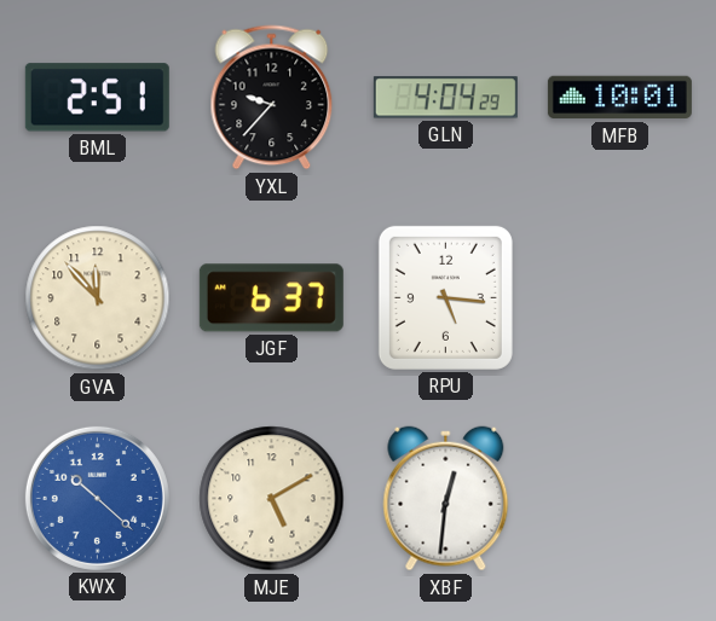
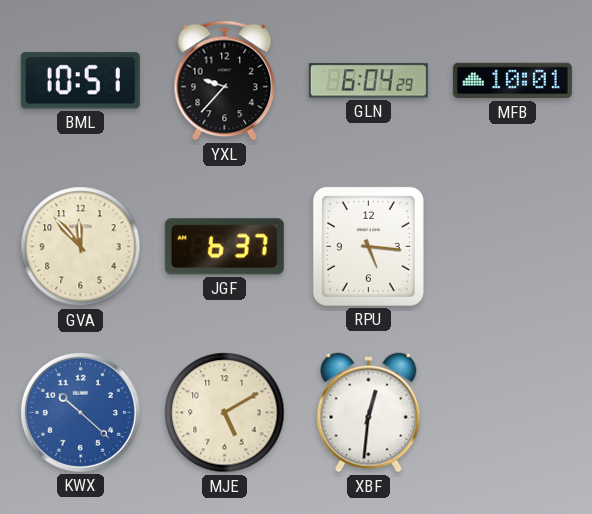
BML: 2:51 -> 10:51
GLN: 4:04 -> 6:04
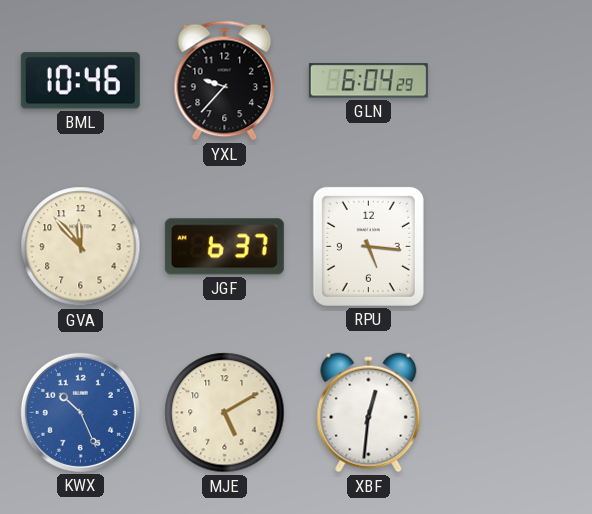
BML: 10:51 -> 10:46
MFB: 10:01 -> none
KWX: 10:22 -> 10:26
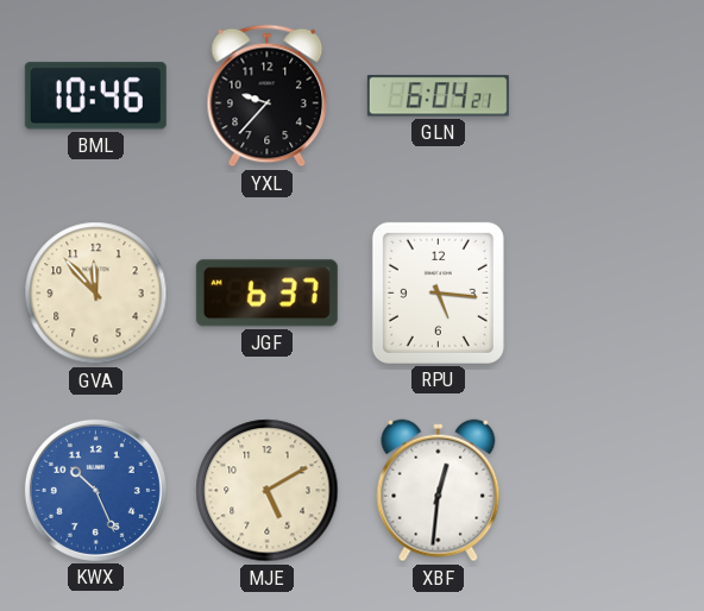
GLN: 6:04:29 -> 6:04:21
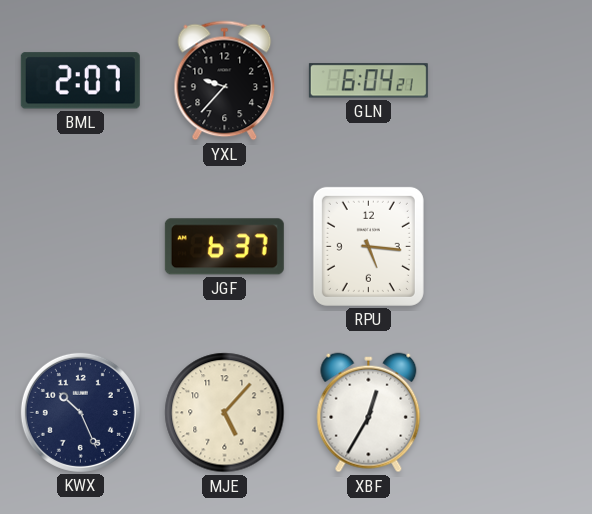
BML: 10:46 -> 2:07
GVA: 11:53 -> none
KWX dial: blue -> navy
MJE: 5:10 -> 5:07
XBF: 12:31 -> 12:35
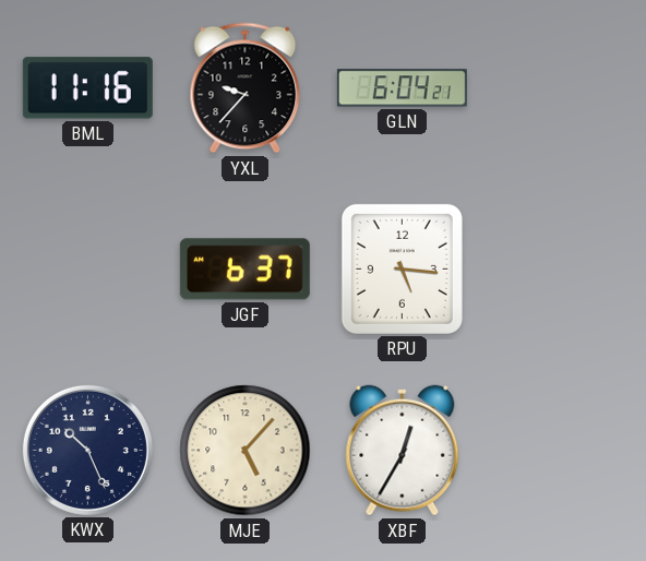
BML: 2:07 -> 11:16
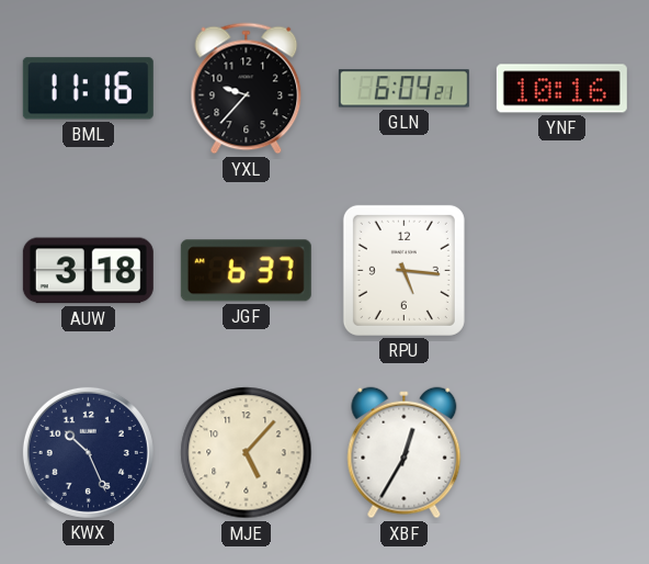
YNF: none -> 10:16
AUW: none -> 3:18
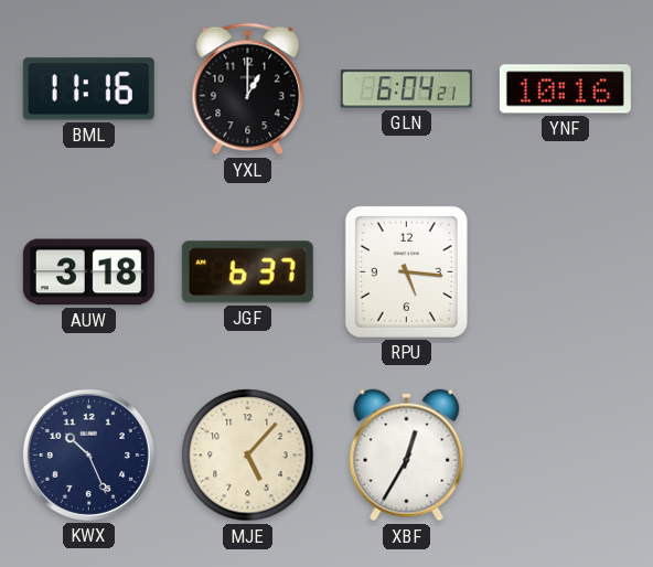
YXL: 9:37 -> 1:00
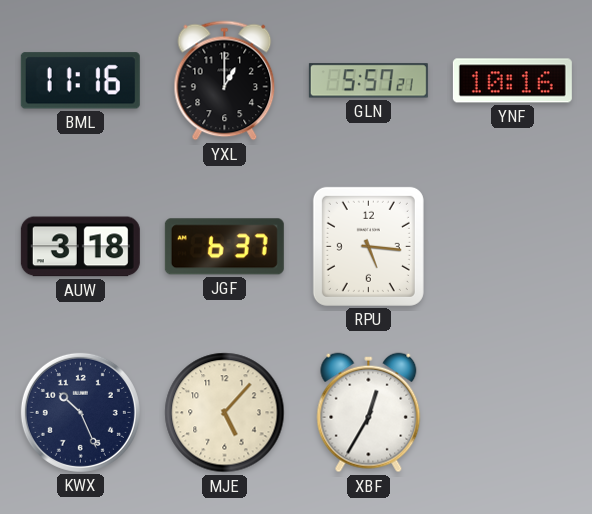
GLN: 6:04 -> 5:57
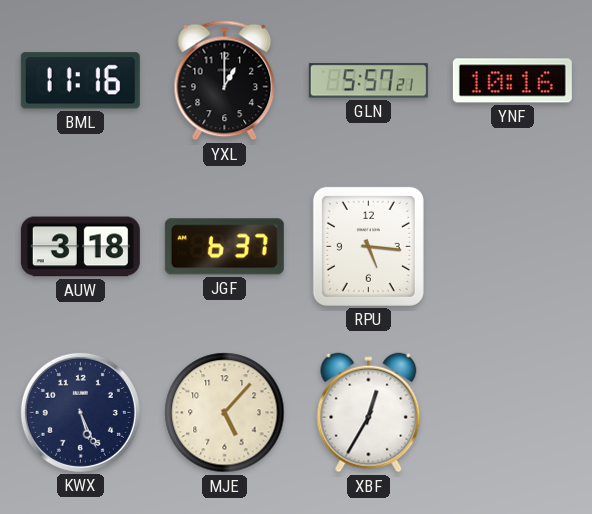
KWX: 10:26 -> 5:26
